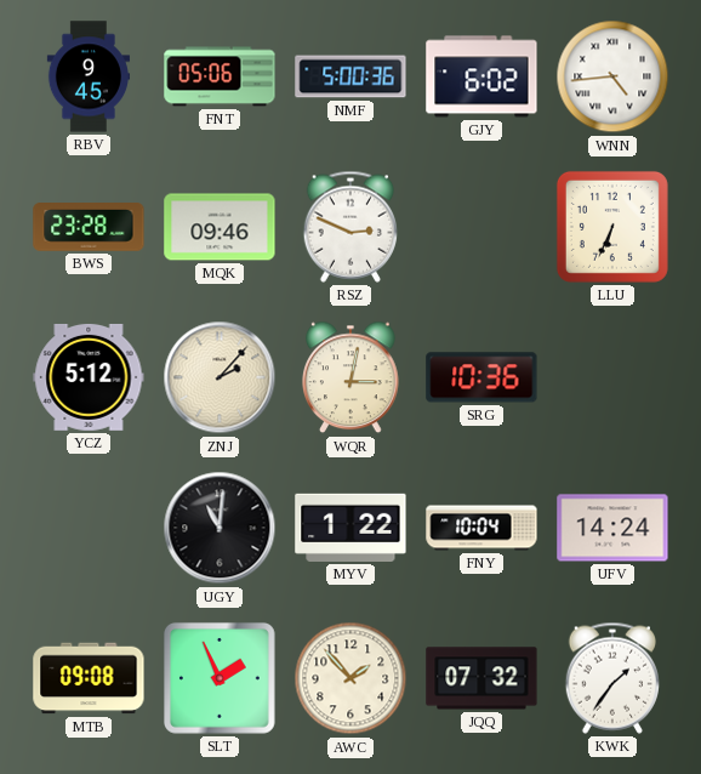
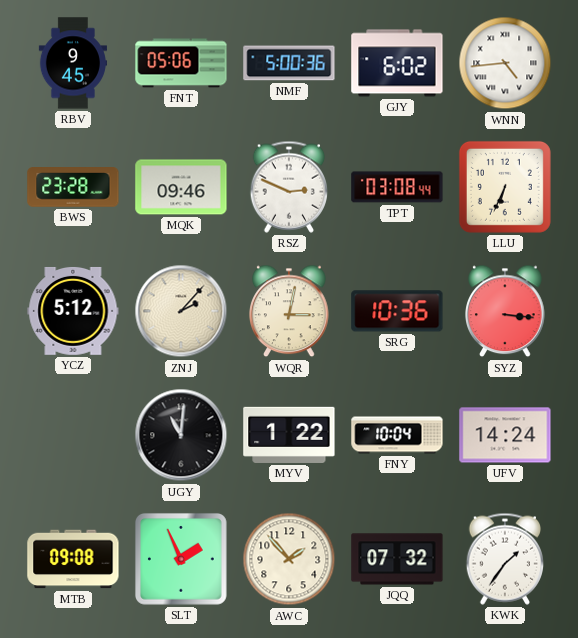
TPT: none -> 03:08
SYZ: none -> 3:16
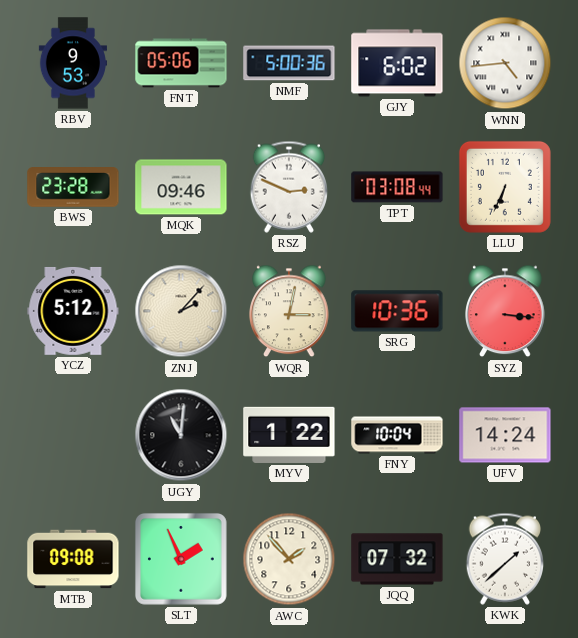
RBV: 9:45 -> 9:53
KWK: 1:36 -> 1:38
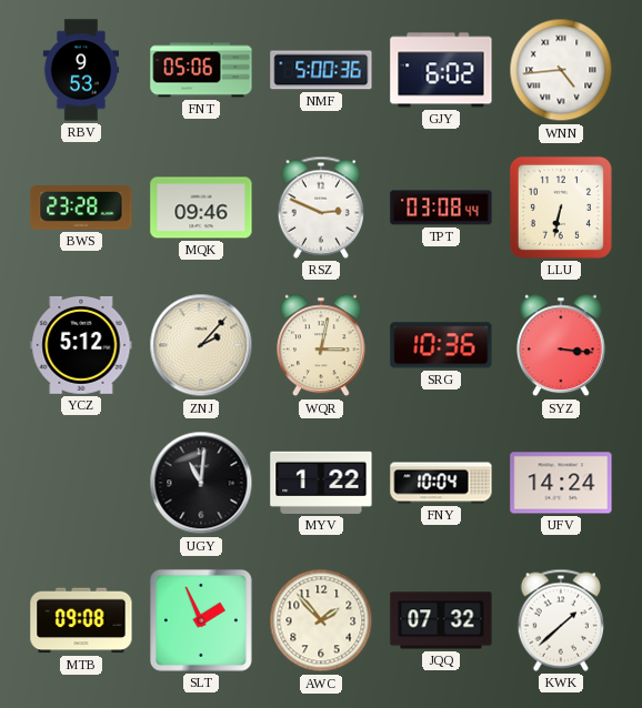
LLU: 6:34 -> 6:32
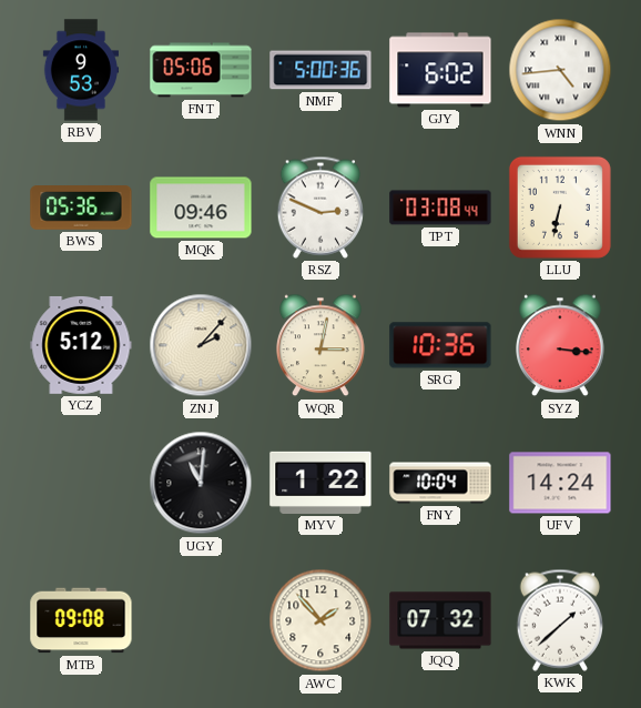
BWS: 23:28 -> 05:36
SLT: 1:56 -> none
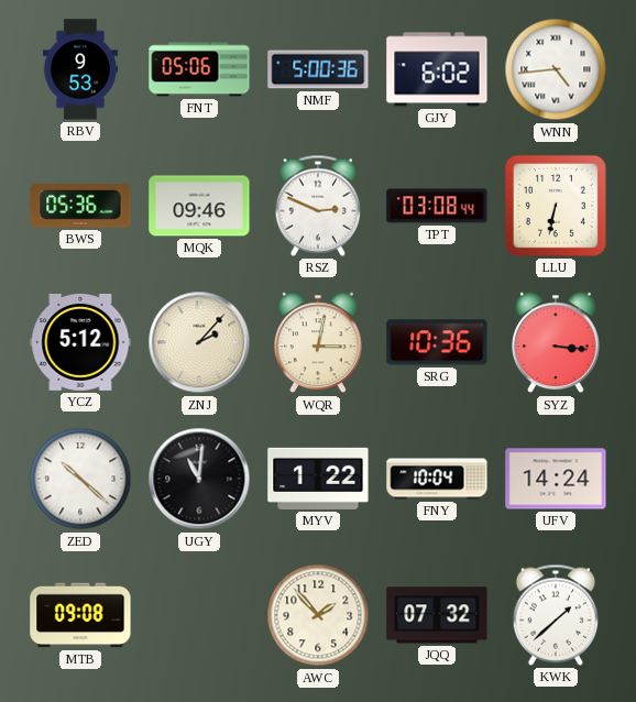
ZED: none -> 10:22
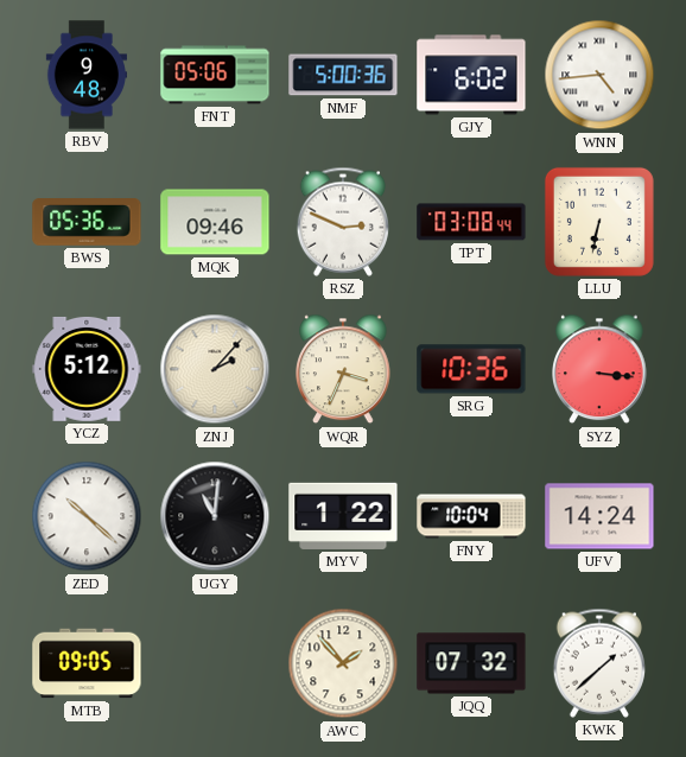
RBV: 9:53 -> 9:48
WQR: 3:02 -> 3:34
MTB: 09:08 -> 09:05
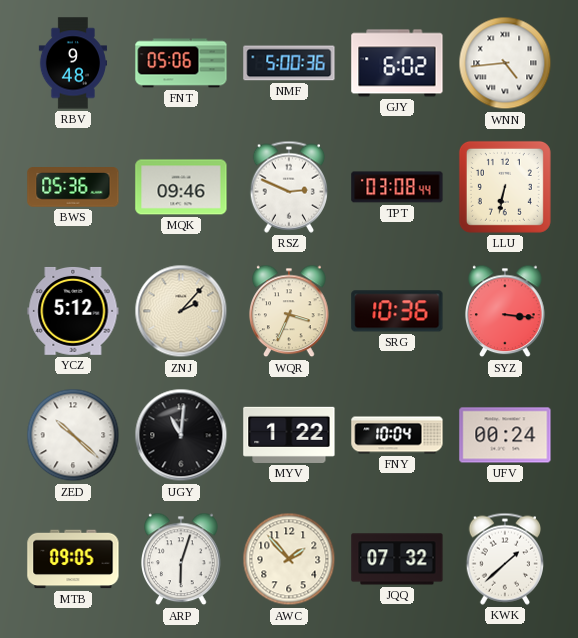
UFV: 14:24 -> 00:24
ARP: none -> 6:03
